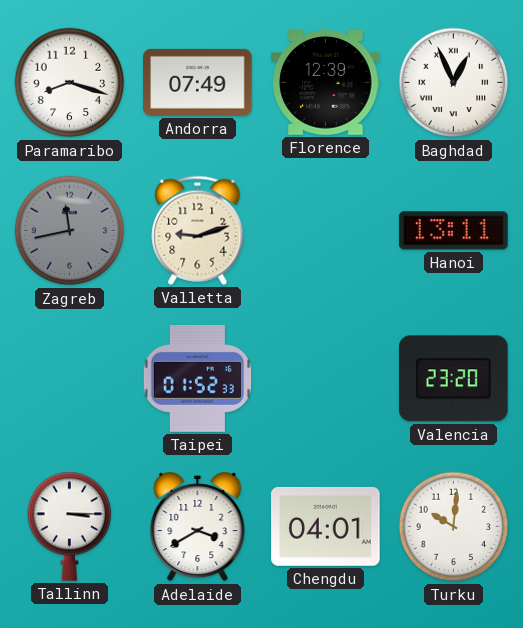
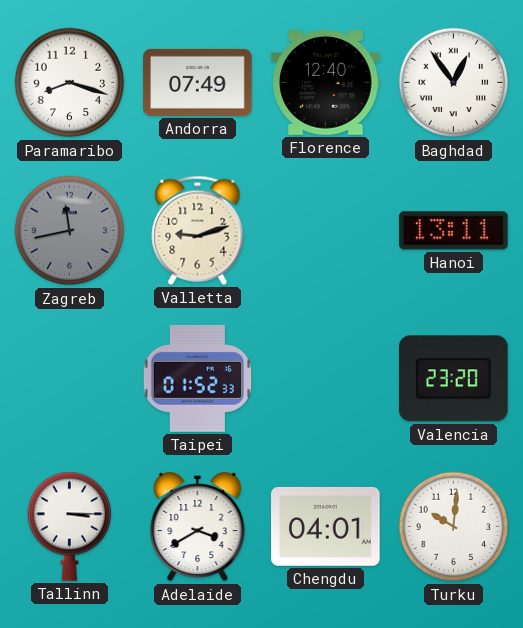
Florence: 12:39 -> 12:40
Baghdad: 12:56 -> 12:54
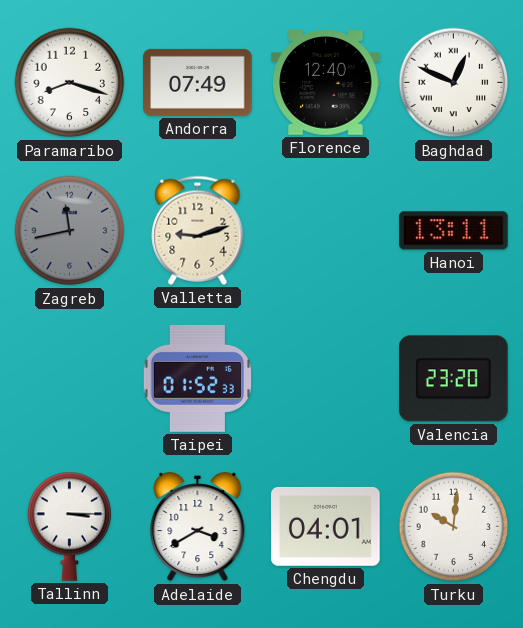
Baghdad: 12:54 -> 12:49
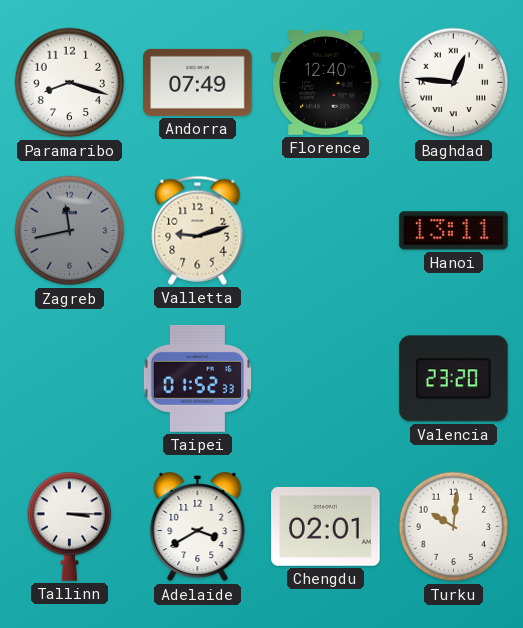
Baghdad: 12:49 -> 12:46
Chengdu: 04:01 -> 02:01
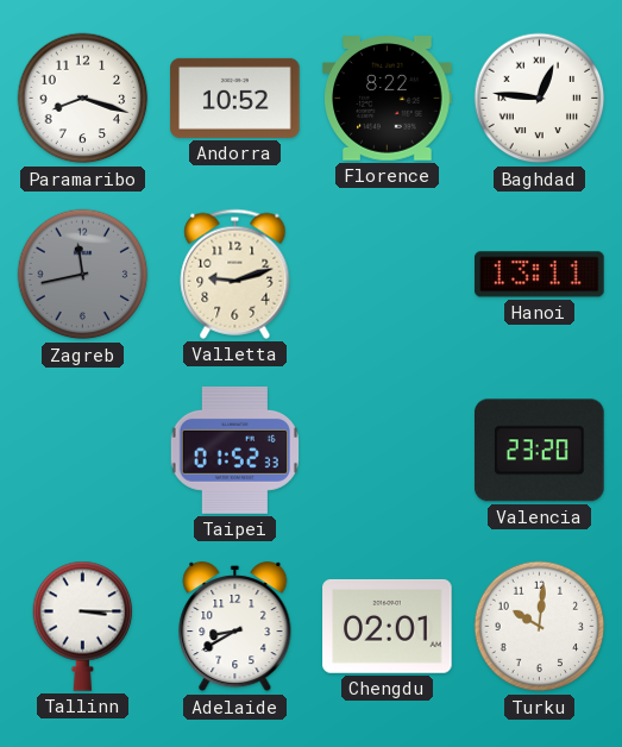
Andorra: 07:49 -> 10:52
Florence: 12:40 -> 8:22
Adelaide: 3:40 -> 8:40
